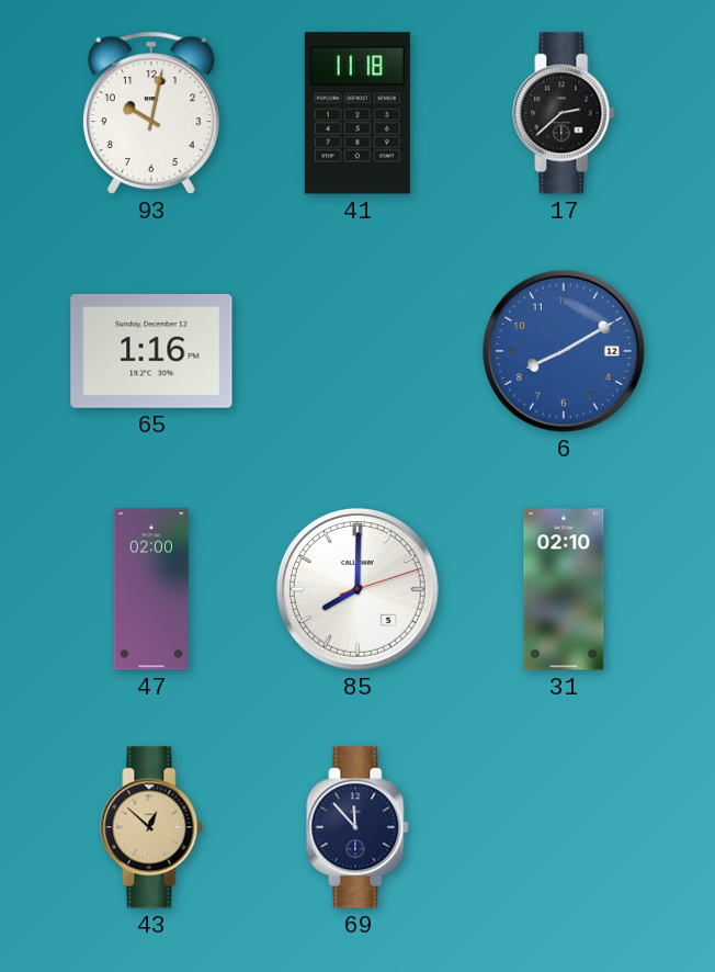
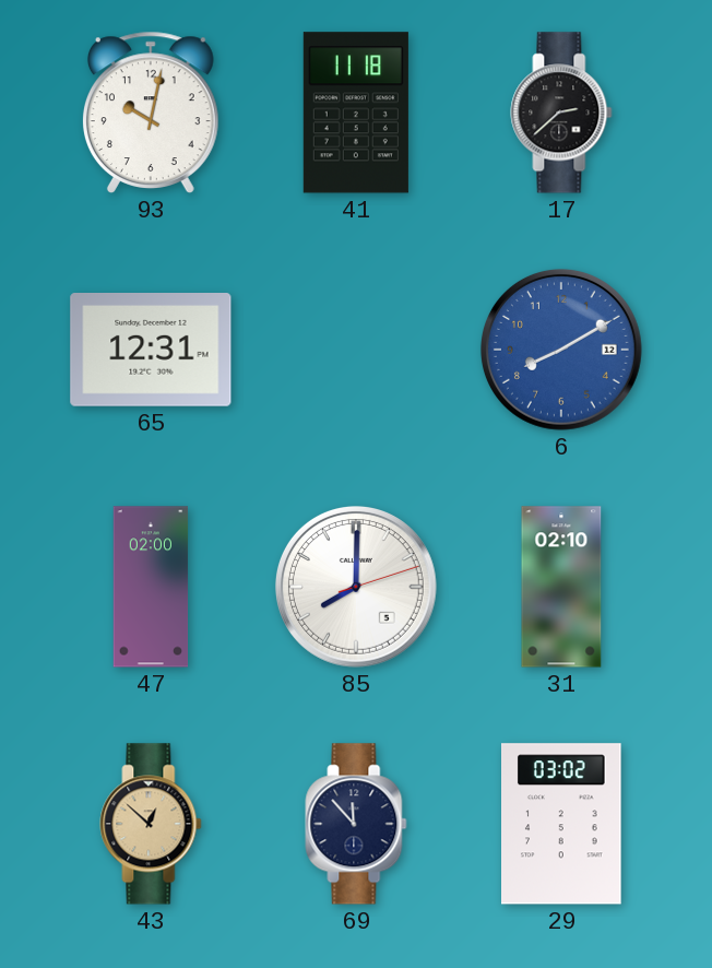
65: 1:16 -> 12:31
29: none -> 03:02
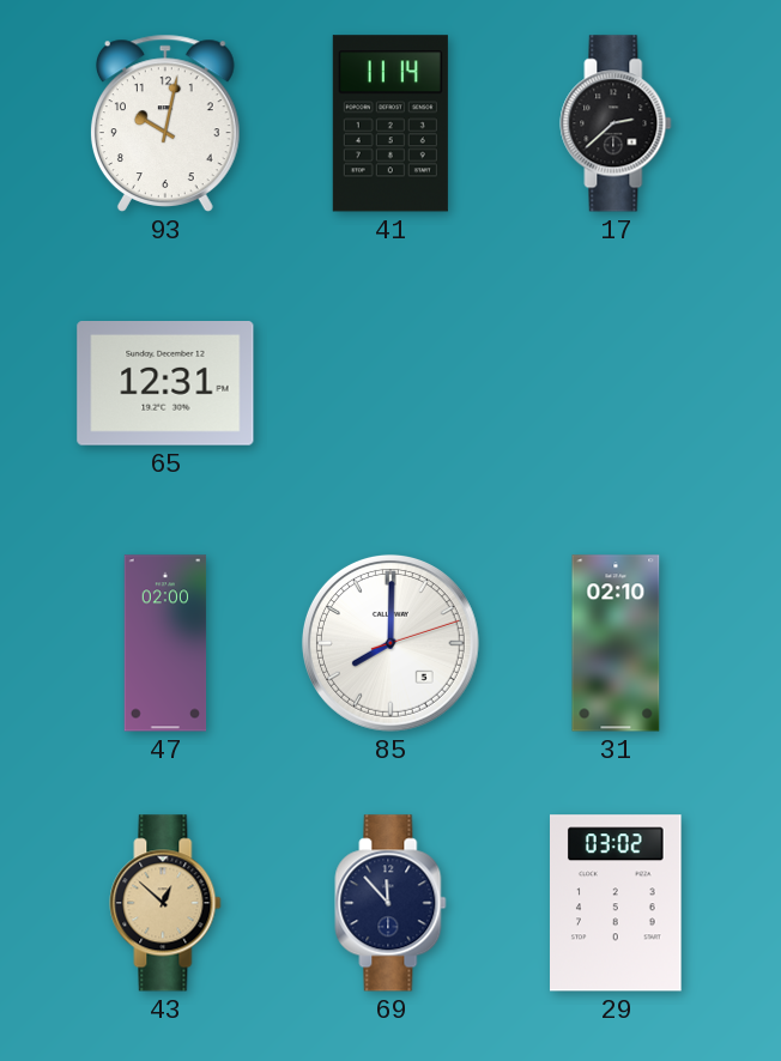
41: 11:18 -> 11:14
6: 8:10 -> none
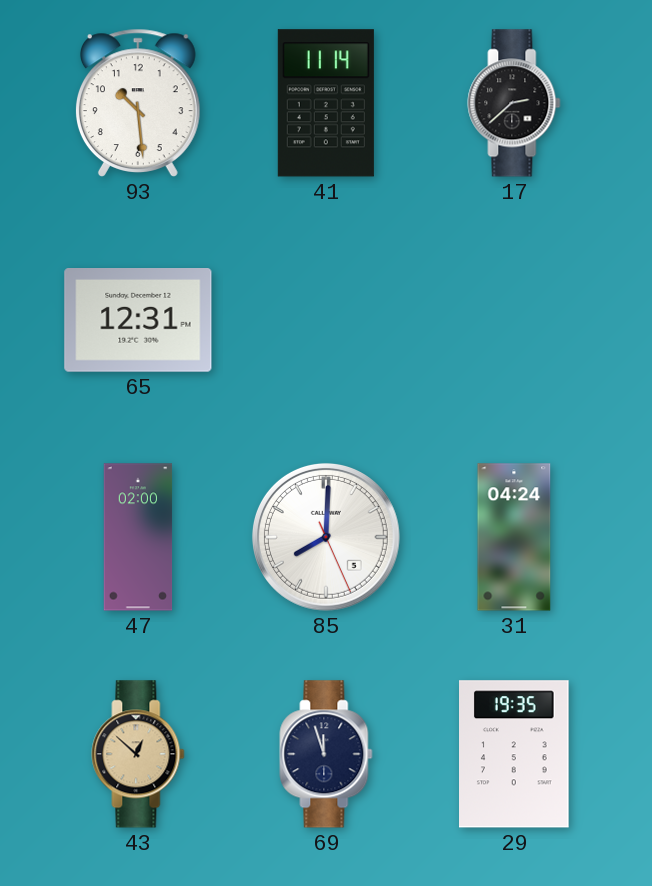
93: 10:02 -> 10:29
85: 8:00:12 -> 8:00:26
31: 02:10 -> 04:24
69: 11:53 -> 11:57
29: 03:02 -> 19:35
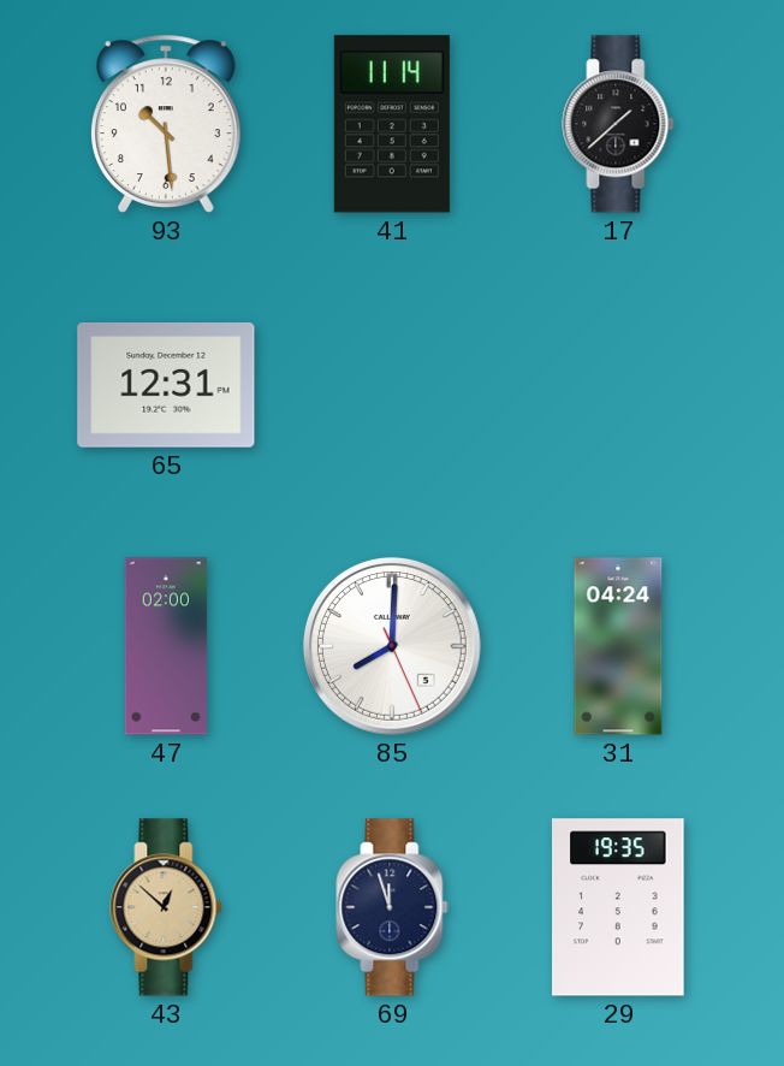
17: 2:38 -> 1:38
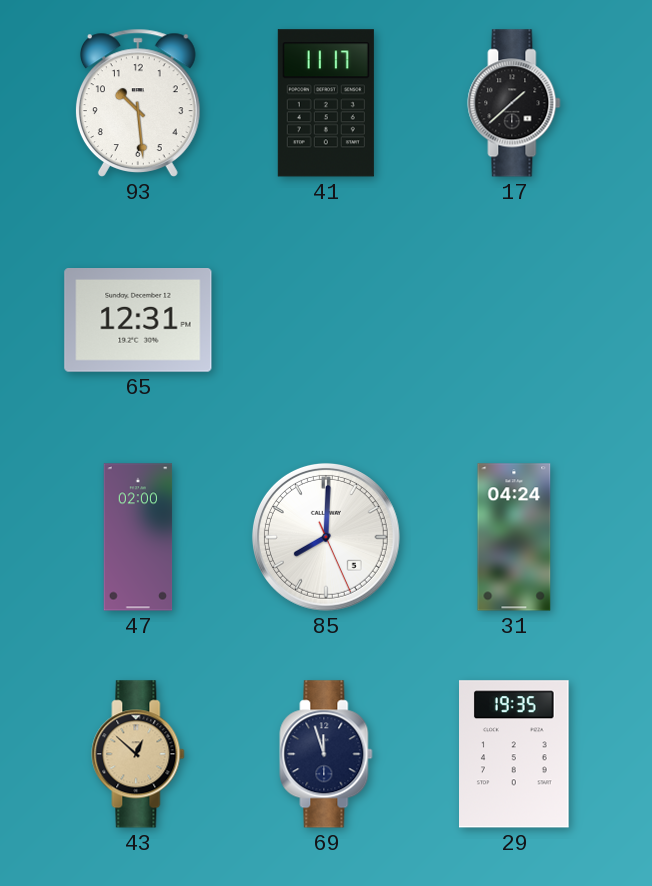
41: 11:14 -> 11:17
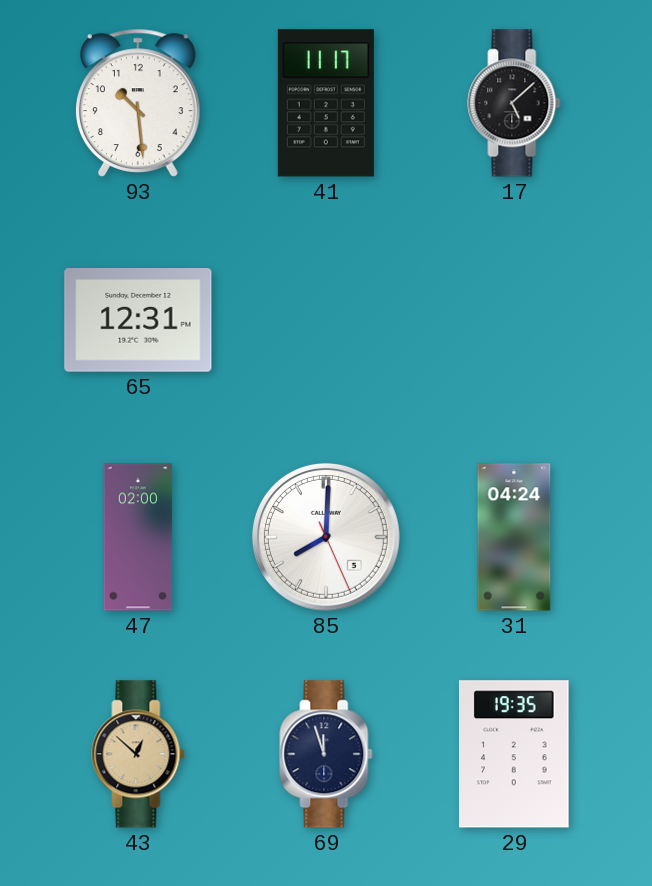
17: 1:38 -> 5:08
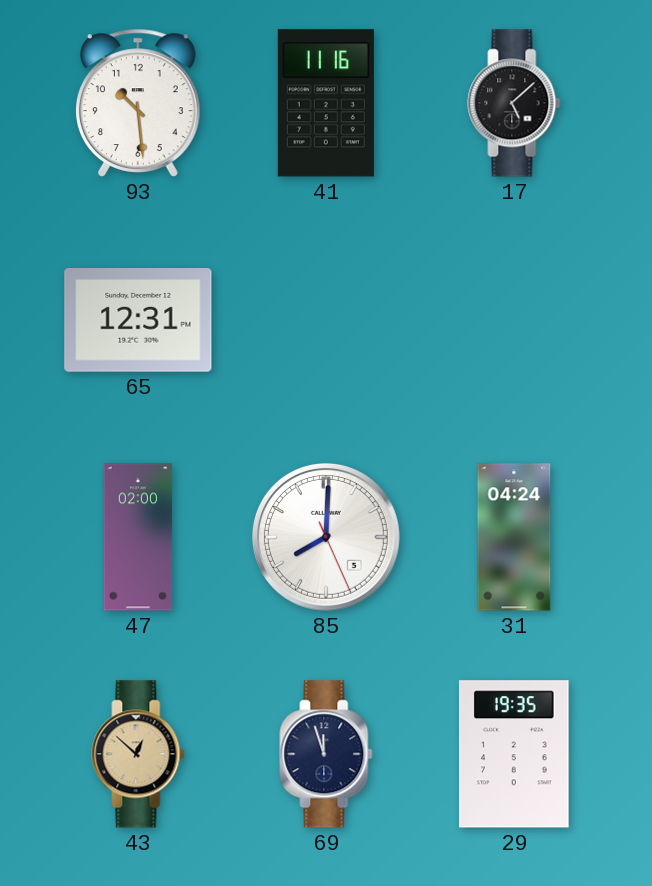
41: 11:17 -> 11:16
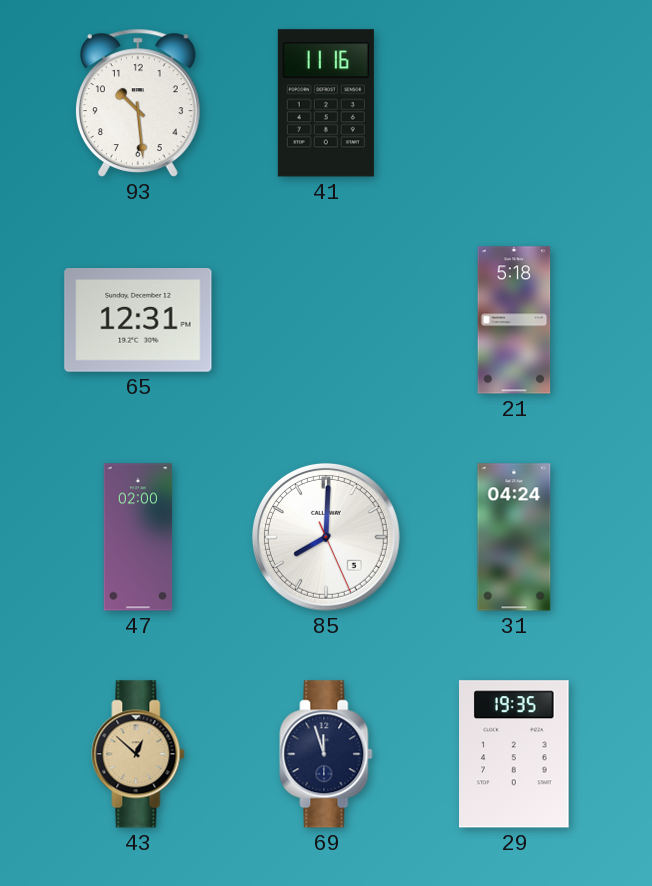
17: 5:08 -> none
21: none -> 5:18
